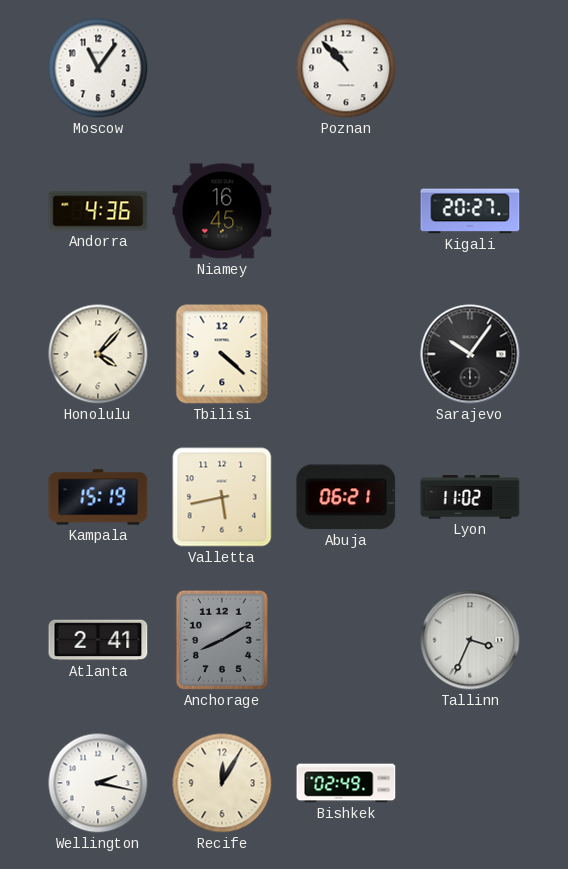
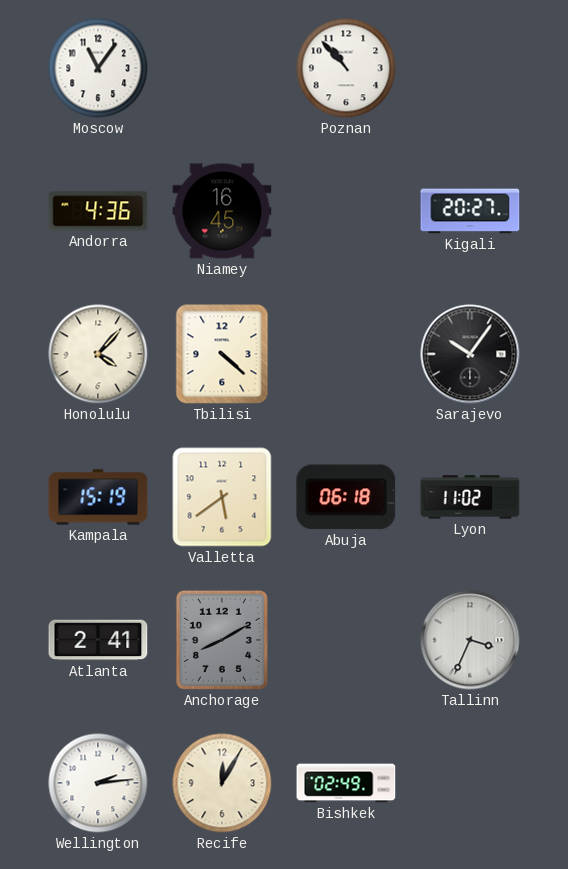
Valletta: 5:43 -> 5:39
Abuja: 06:21 -> 06:18
Wellington: 2:17 -> 2:14
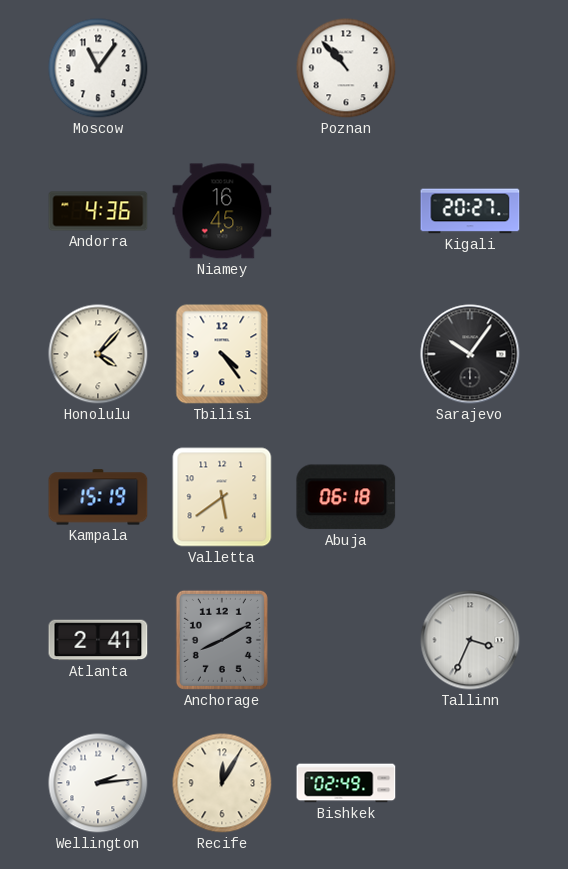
Tbilisi: 4:22 -> 4:24
Lyon: 11:02 -> none
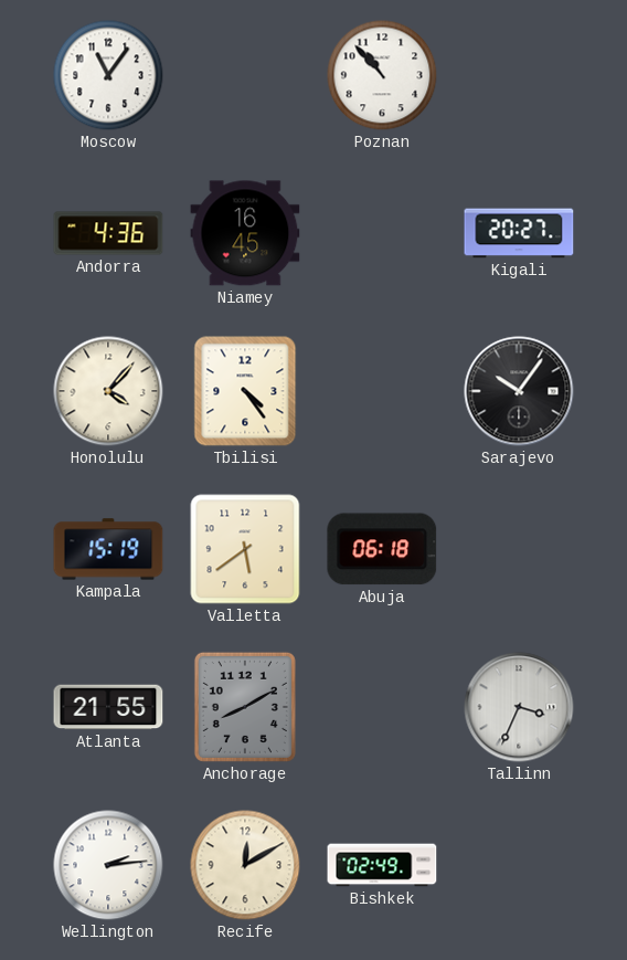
Atlanta: 2:41 -> 21:55
Recife: 12:05 -> 12:10
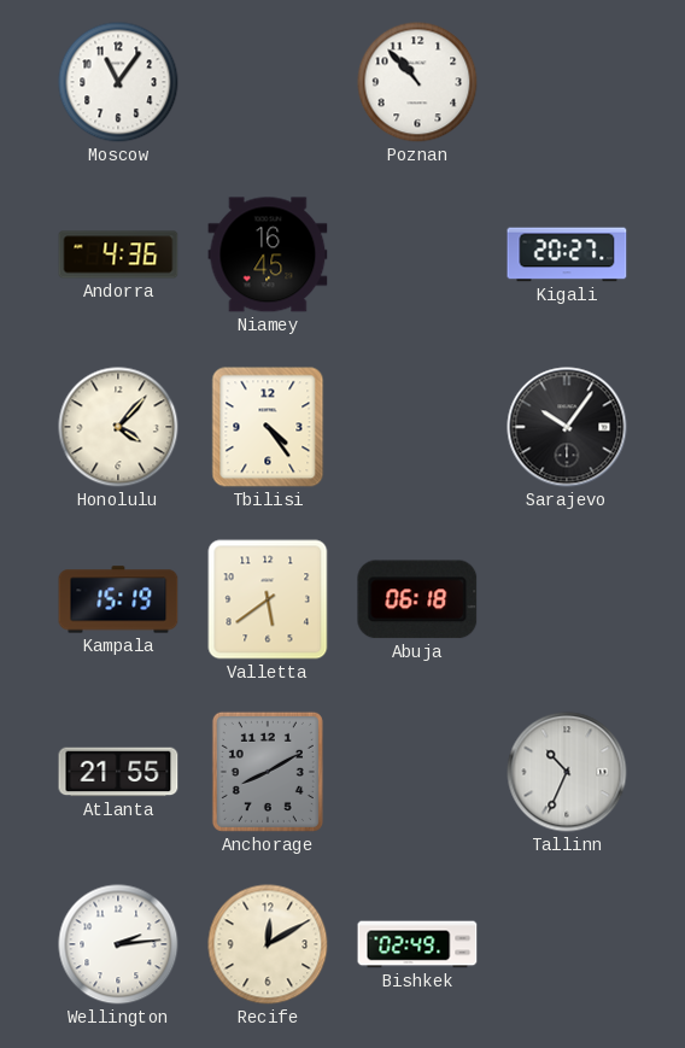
Tallinn: 3:34 -> 10:34
